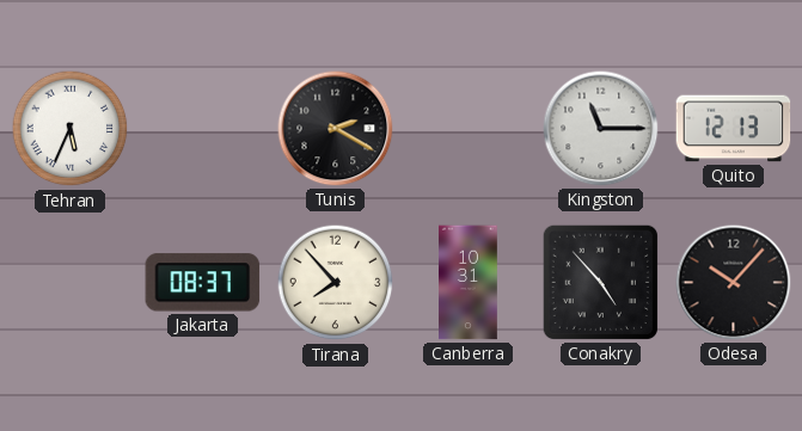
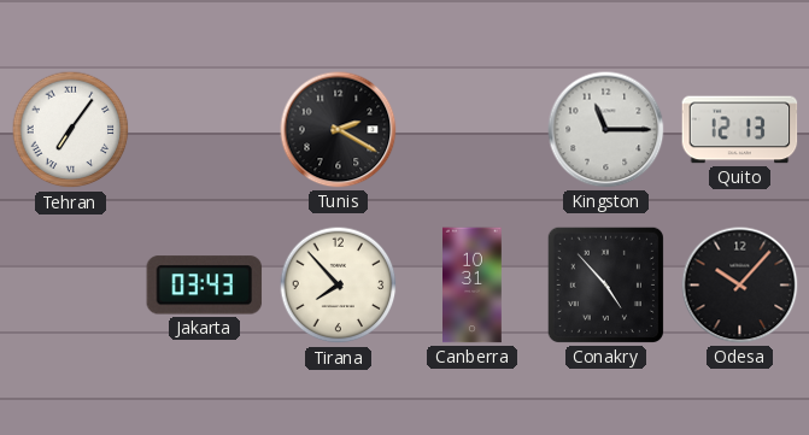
Tehran: 5:34 -> 7:06
Jakarta: 08:37 -> 03:43
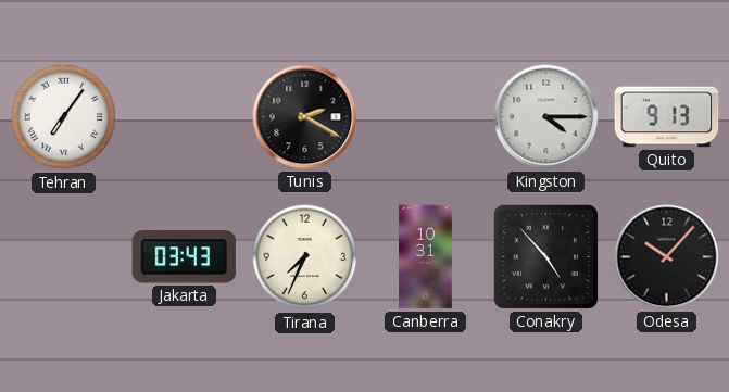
Kingston: 11:15 -> 4:15
Quito: 12:13 -> 9:13
Tirana: 7:53 -> 7:34
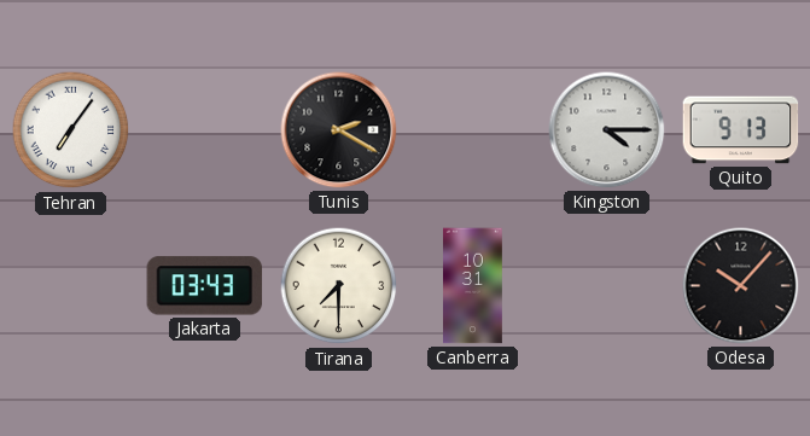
Tirana: 7:34 -> 7:30
Conakry: 4:53 -> none
